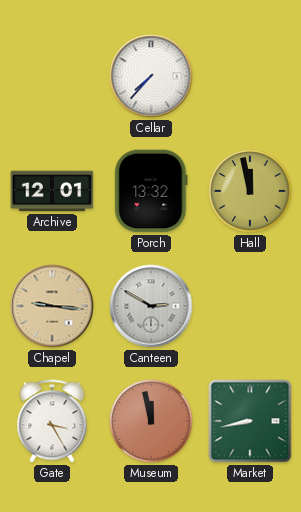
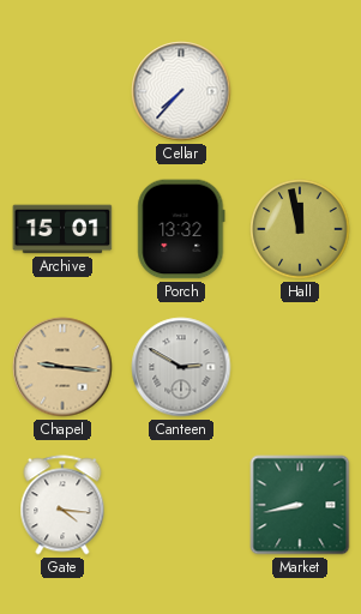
Archive: 12:01 -> 15:01
Gate: 3:25 -> 4:16
Museum: 11:58 -> none
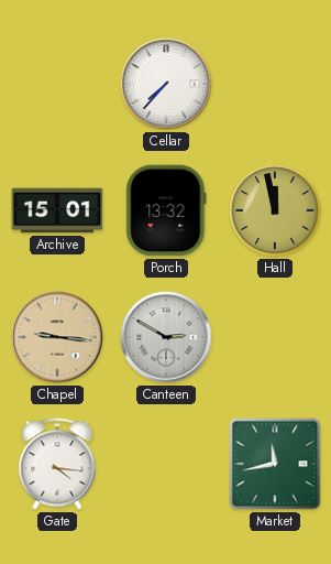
Market: 8:43 -> 11:43
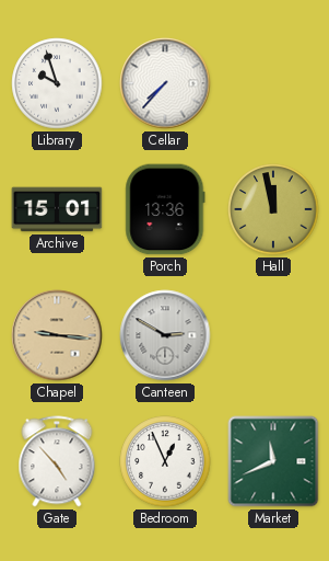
Library: none -> 9:57
Porch: 13:32 -> 13:36
Gate: 4:16 -> 4:53
Bedroom: none -> 12:56
Market: 11:43 -> 11:41
